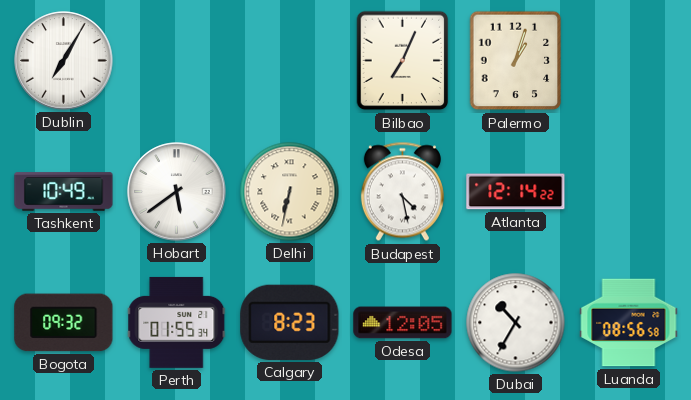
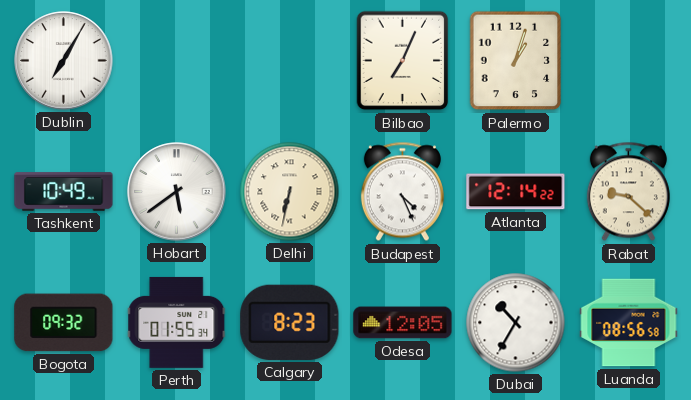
Budapest: 4:28 -> 4:26
Rabat: none -> 9:22
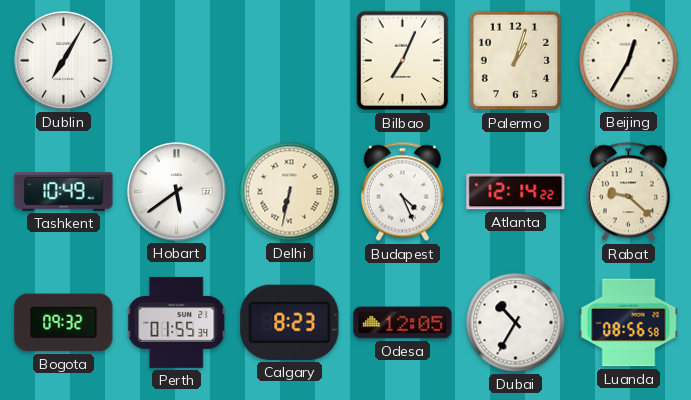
Beijing: none -> 12:35
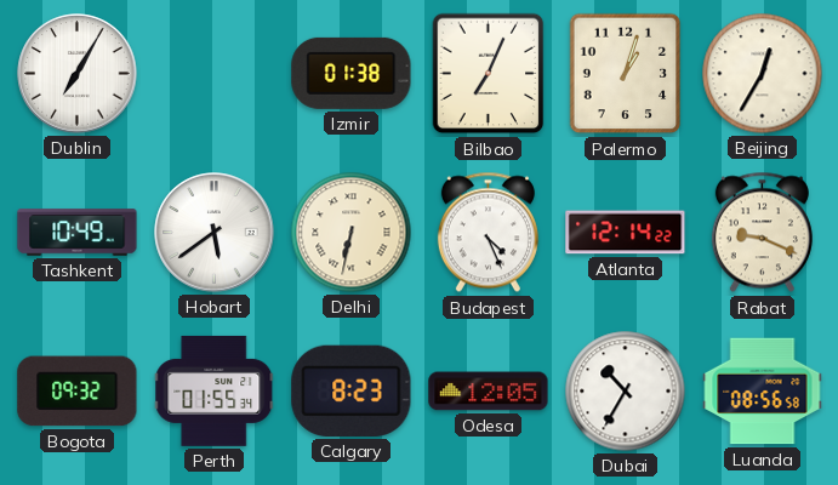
Izmir: none -> 01:38
Rabat: 9:22 -> 9:19
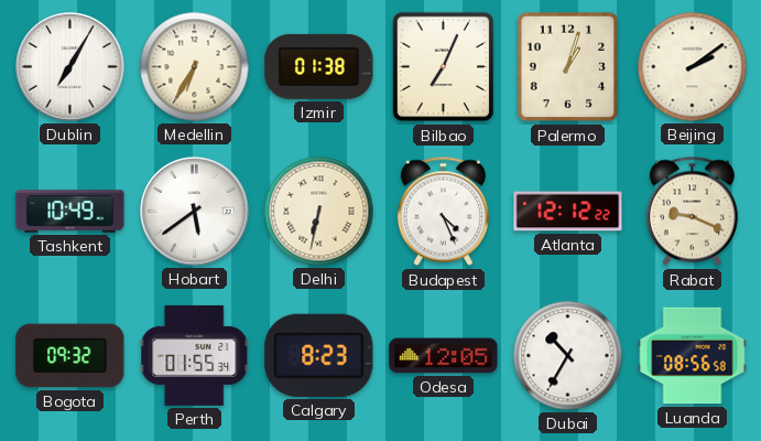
Medellin: none -> 6:35
Beijing: 12:35 -> 2:09
Atlanta: 12:14 -> 12:12
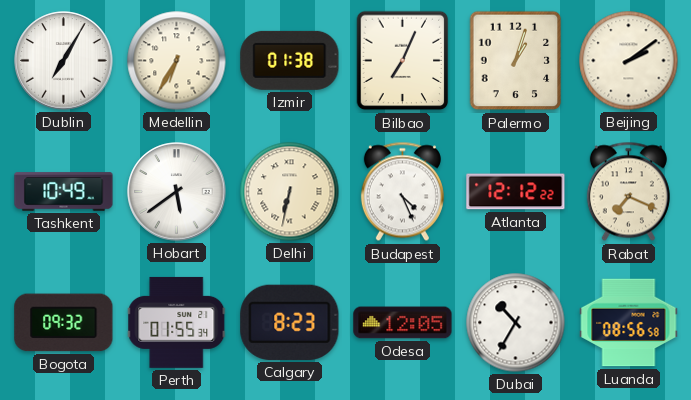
Rabat: 9:19 -> 7:19
